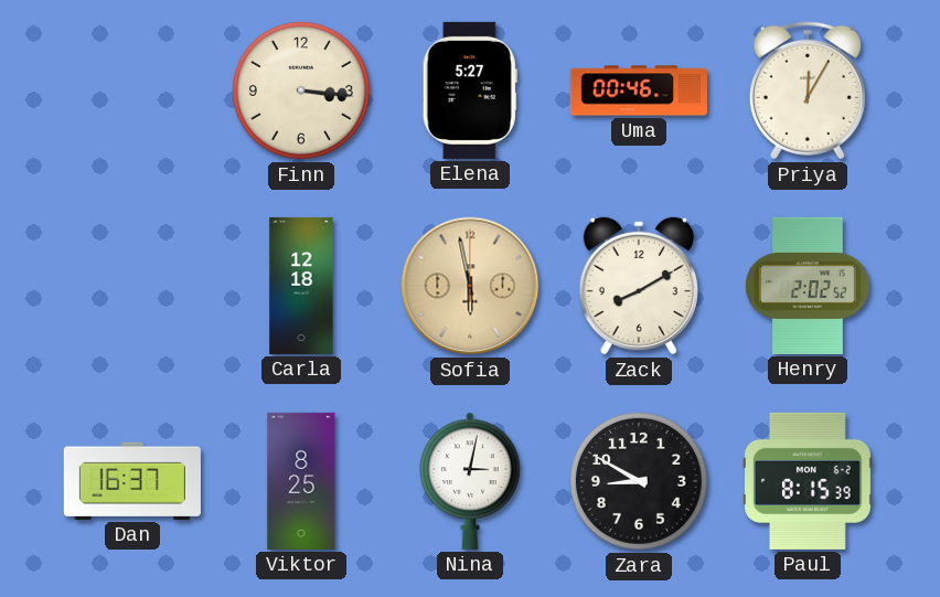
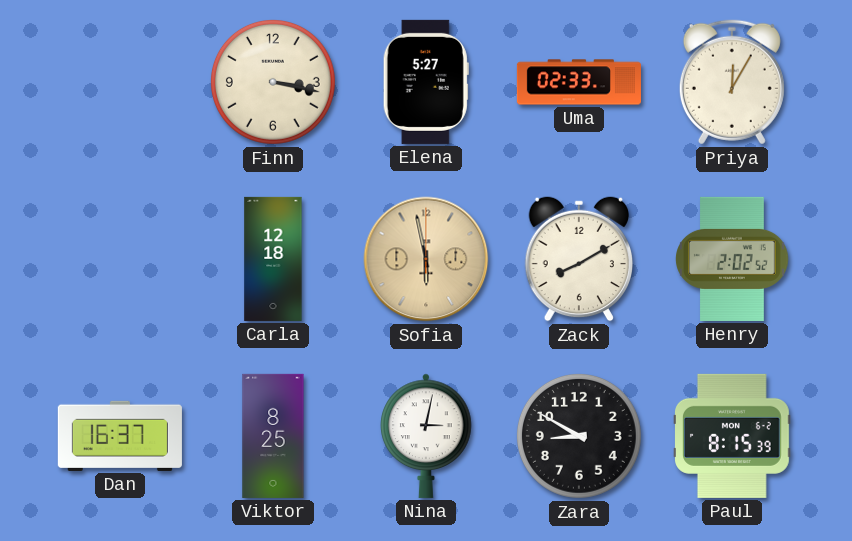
Finn: 3:16 -> 3:17
Uma: 00:46 -> 02:33
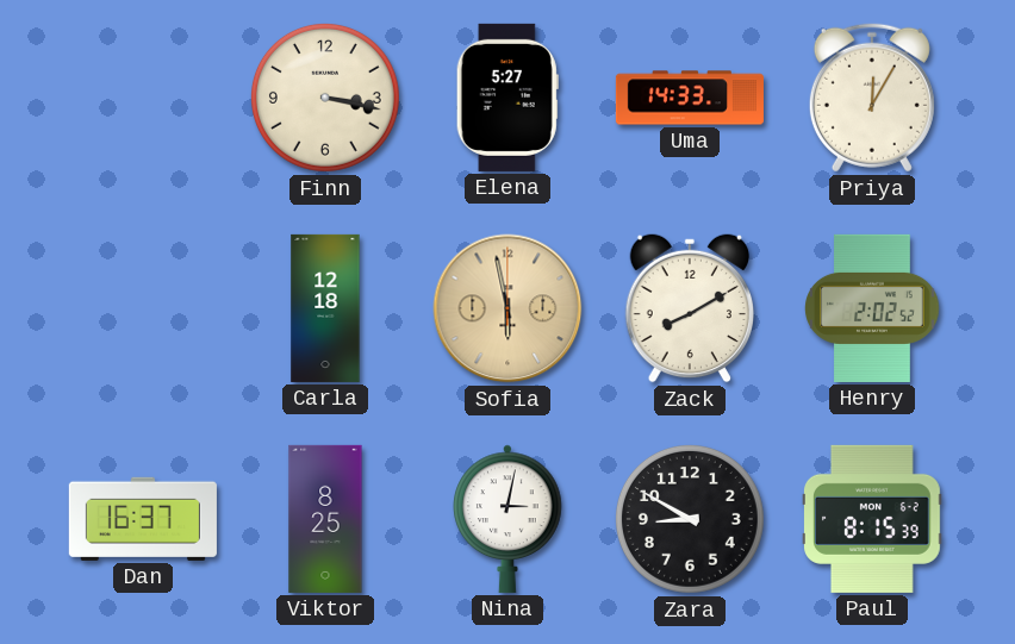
Uma: 02:33 -> 14:33
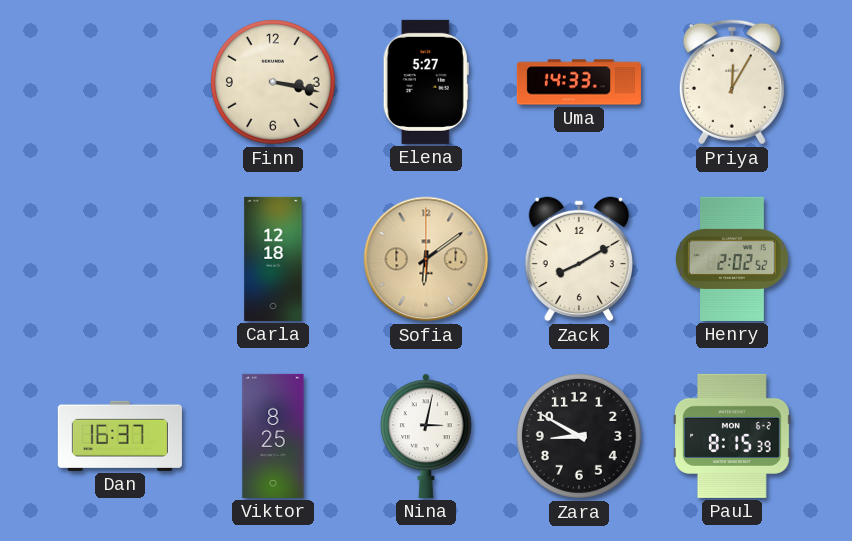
Sofia: 5:58 -> 6:09
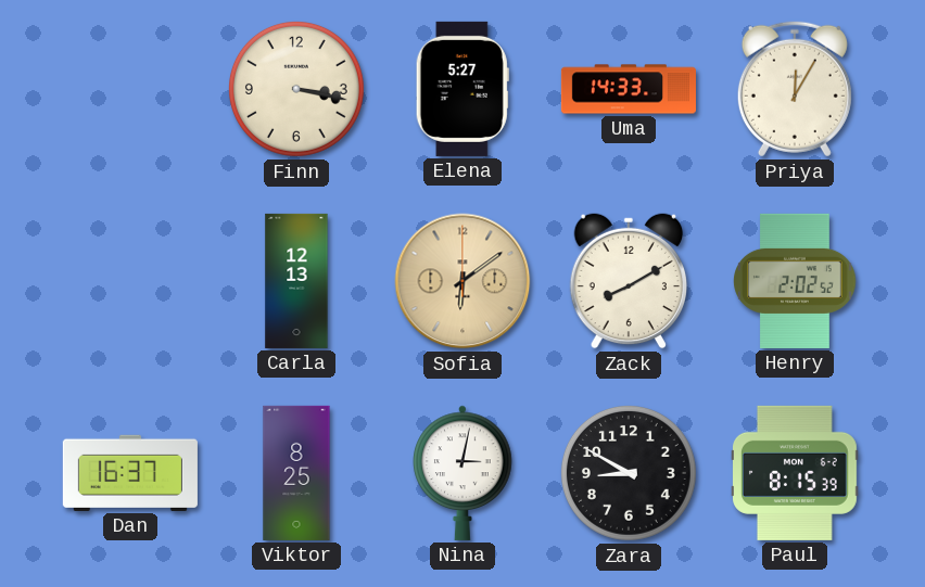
Carla: 12:18 -> 12:13
